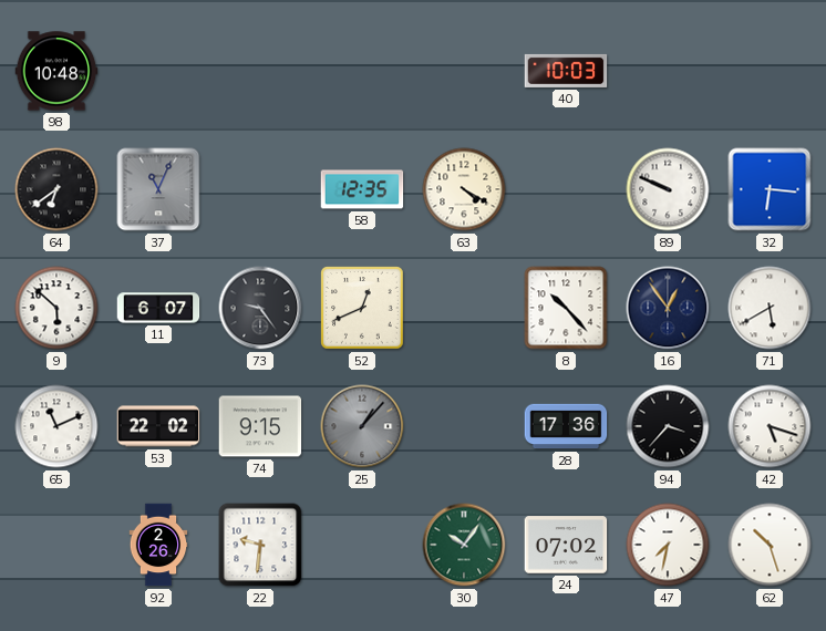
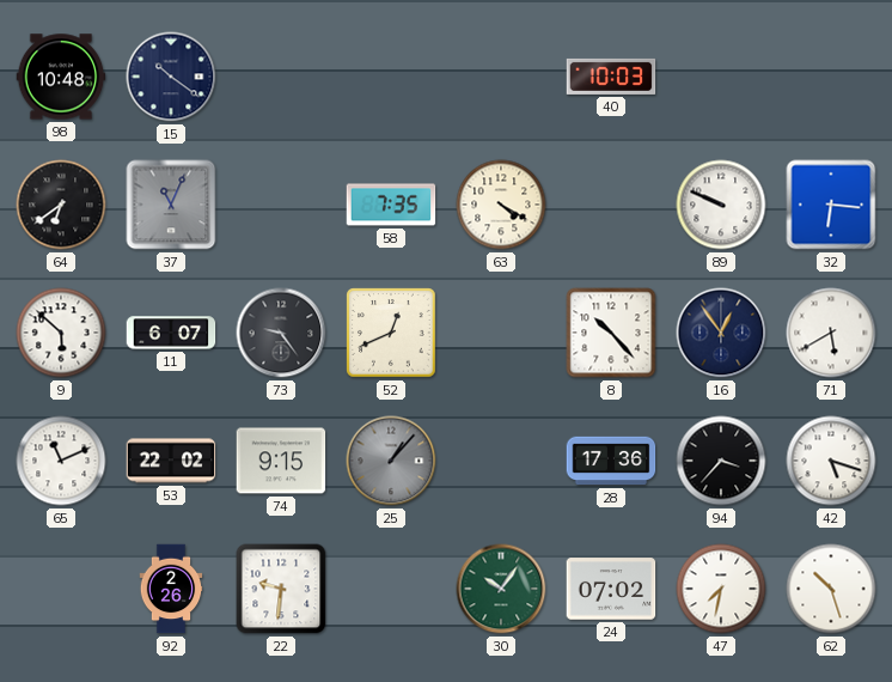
15: none -> 10:21
58: 12:35 -> 7:35
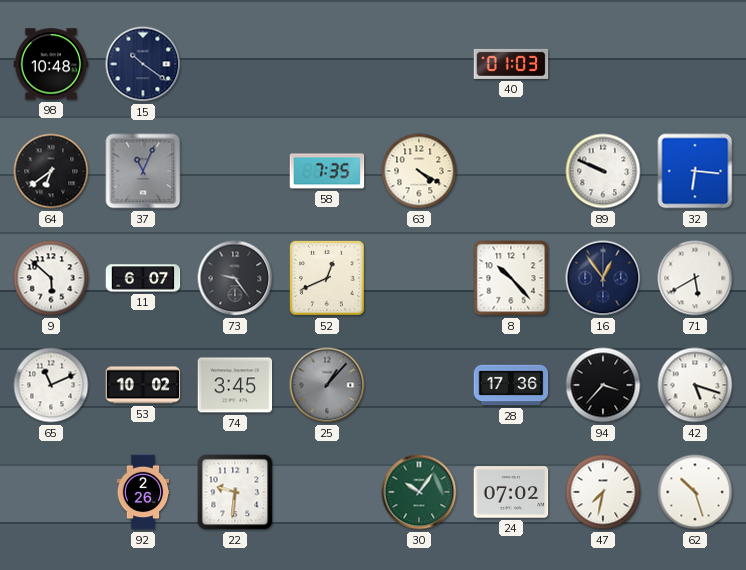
40: 10:03 -> 01:03
53: 22:02 -> 10:02
74: 9:15 -> 3:45
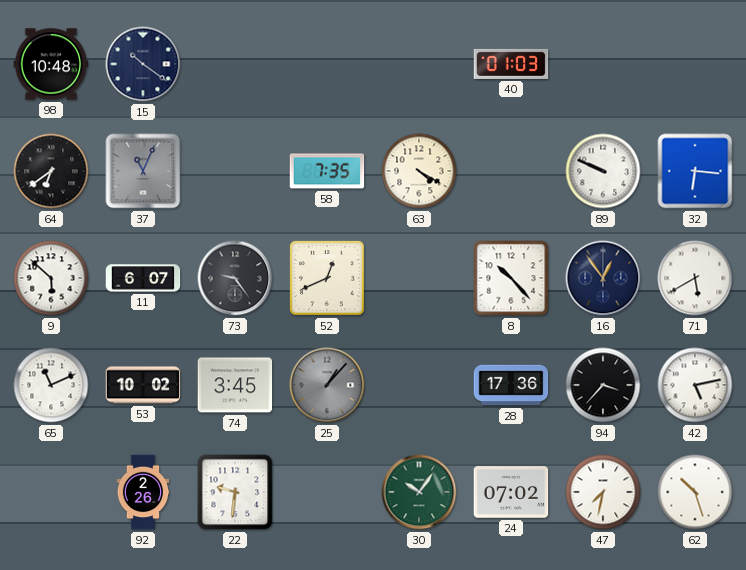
42: 5:18 -> 5:13
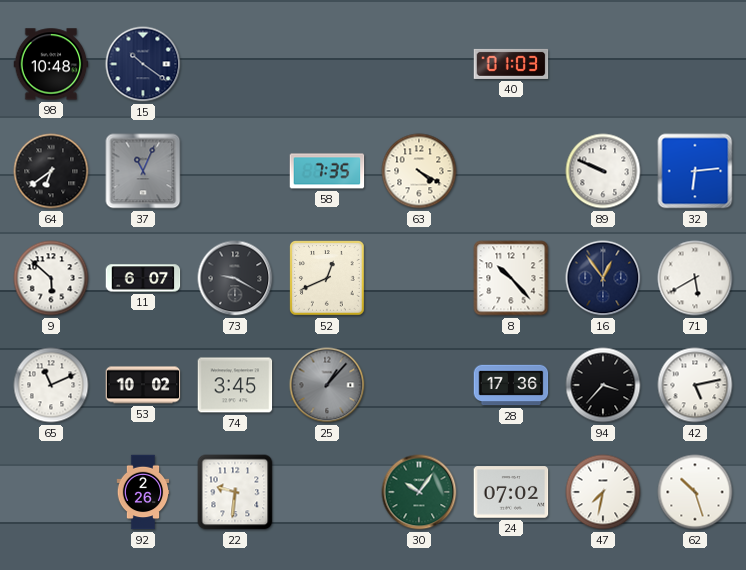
32: 6:16 -> 6:14
73: 9:24 -> 9:20
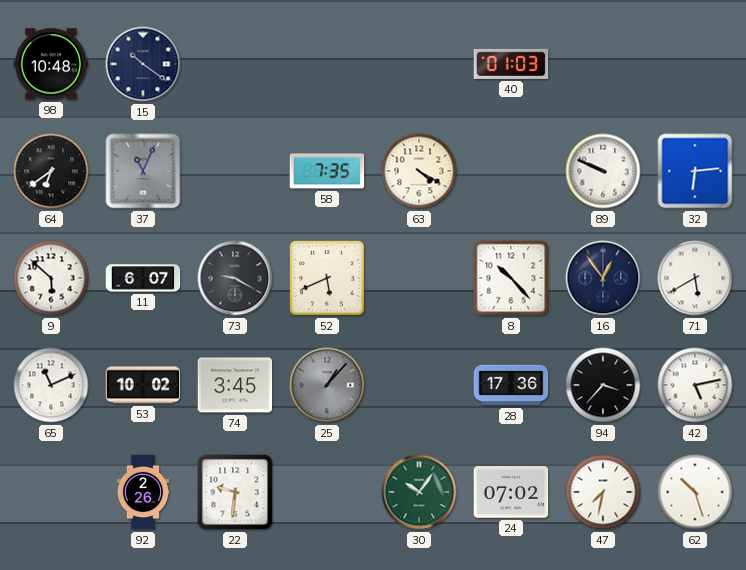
52: 12:41 -> 5:41
